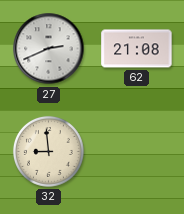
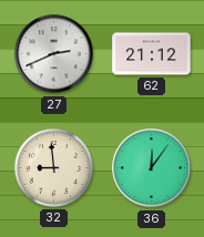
62: 21:08 -> 21:12
36: none -> 12:06
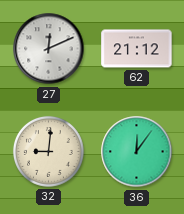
27: 2:41 -> 12:11
32: 8:59 -> 9:01
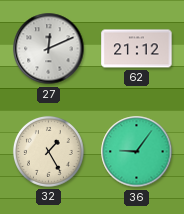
32: 9:01 -> 1:25
36: 12:06 -> 9:06
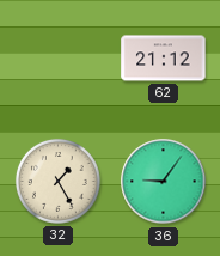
27: 12:11 -> none
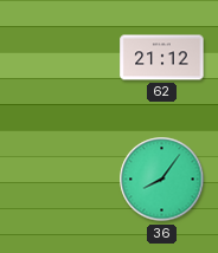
32: 1:25 -> none
36: 9:06 -> 8:06
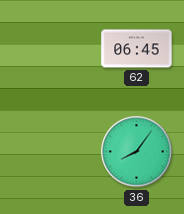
62: 21:12 -> 06:45
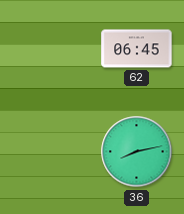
36: 8:06 -> 8:13
